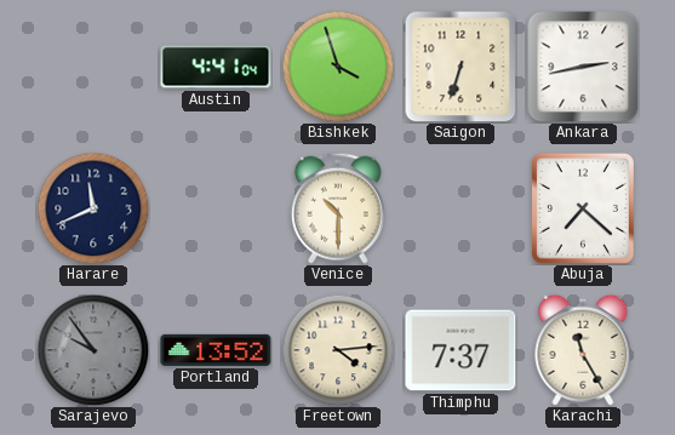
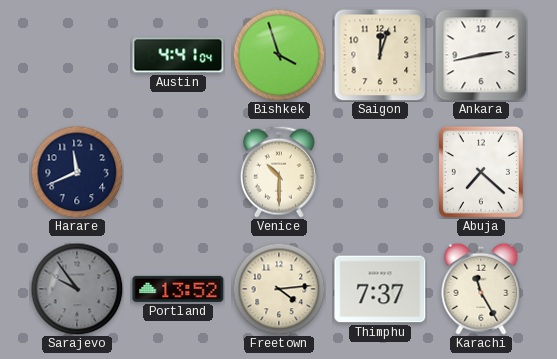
Saigon: 6:33 -> 12:03
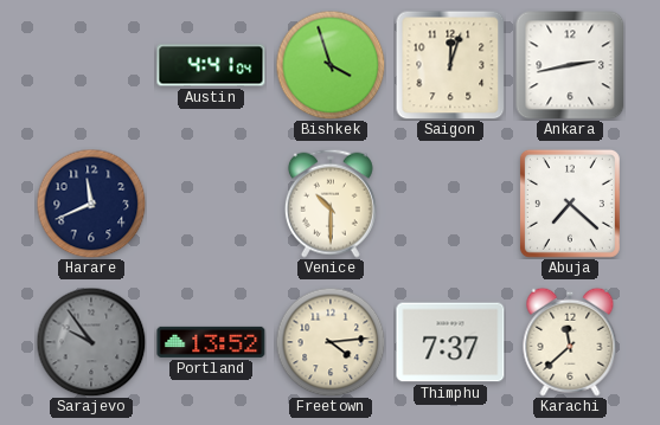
Karachi: 11:25 -> 11:38
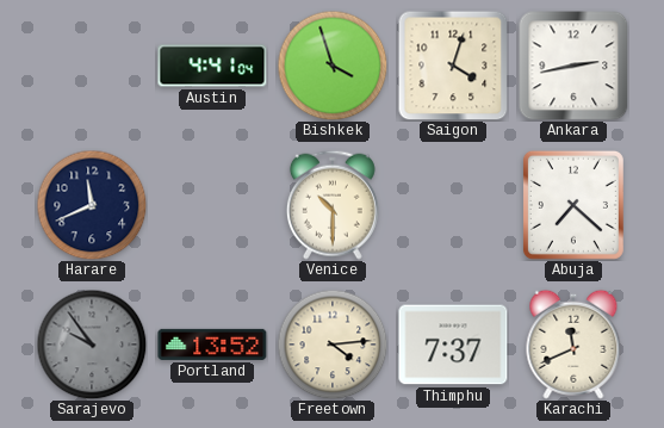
Saigon: 12:03 -> 4:03
Karachi: 11:38 -> 11:41
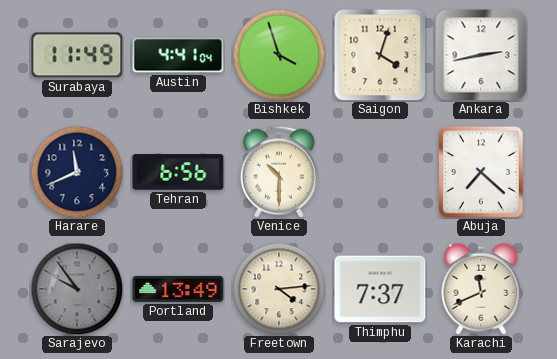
Surabaya: none -> 11:49
Tehran: none -> 6:56
Portland: 13:52 -> 13:49
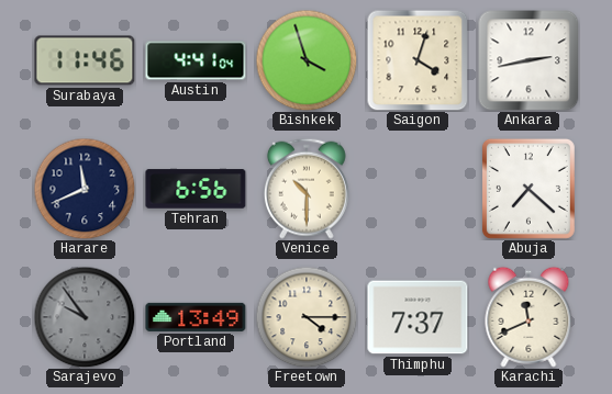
Surabaya: 11:49 -> 11:46
Freetown: 4:14 -> 4:15
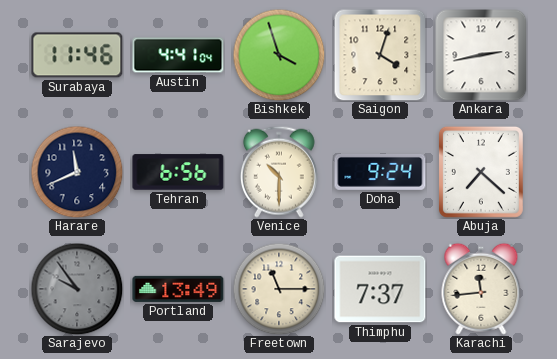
Doha: none -> 9:24
Freetown: 4:15 -> 11:15
Karachi: 11:41 -> 11:44
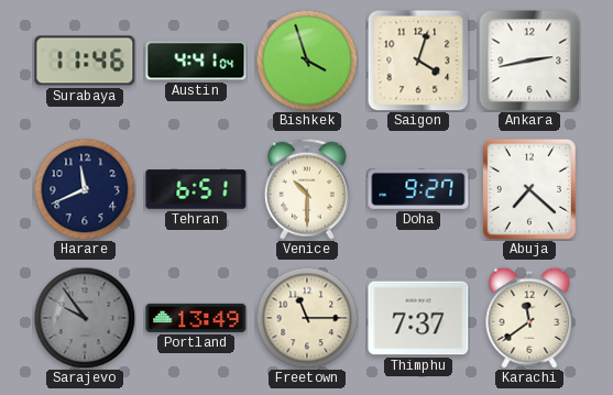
Tehran: 6:56 -> 6:51
Doha: 9:24 -> 9:27
Karachi: 11:44 -> 11:39
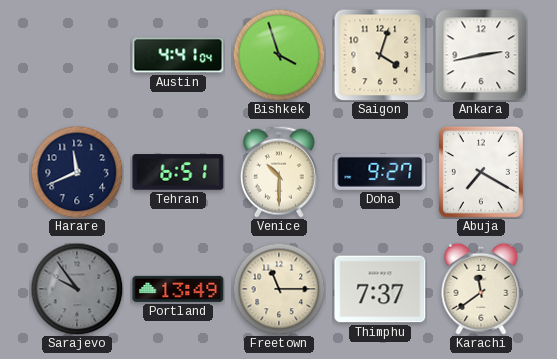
Surabaya: 11:46 -> none
Abuja: 7:22 -> 7:20
